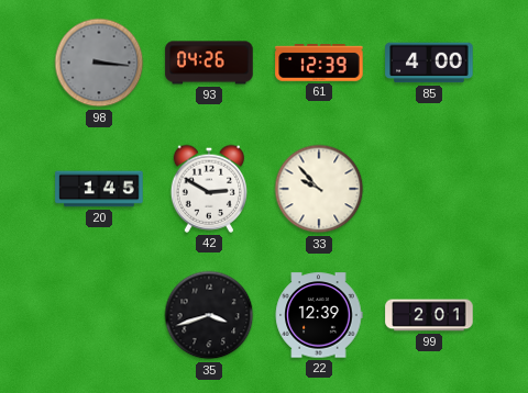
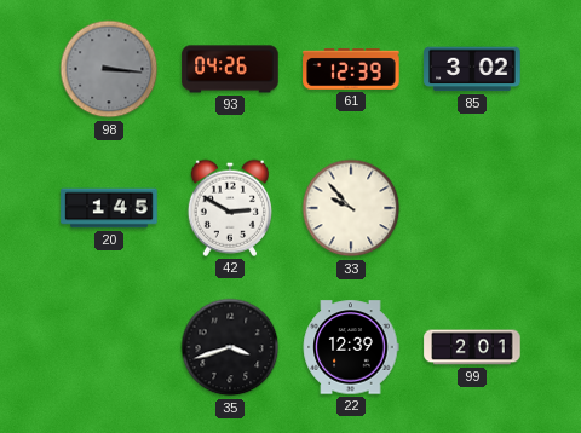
85: 4:00 -> 3:02
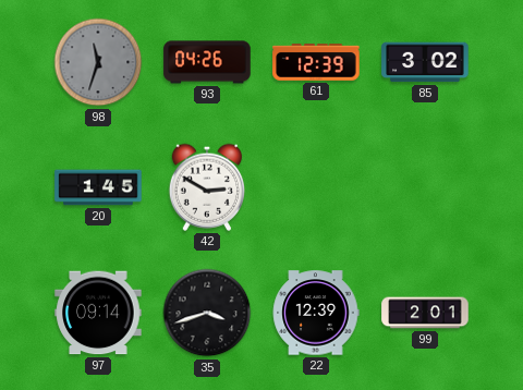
98: 3:16 -> 11:33
33: 9:53 -> none
97: none -> 09:14
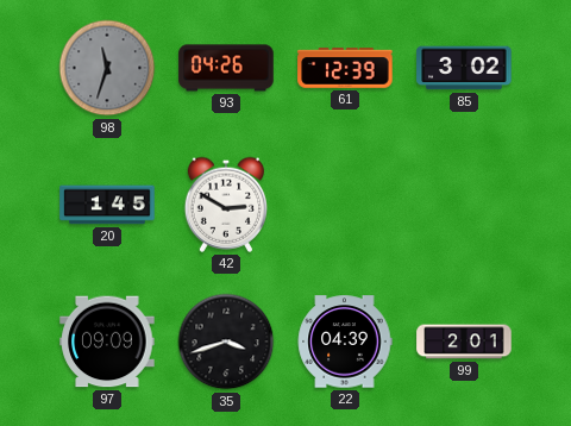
97: 09:14 -> 09:09
22: 12:39 -> 04:39
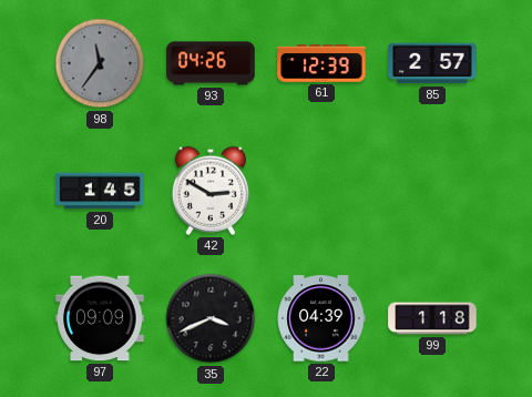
98: 11:33 -> 11:36
85: 3:02 -> 2:57
35: 3:42 -> 3:41
99: 2:01 -> 1:18
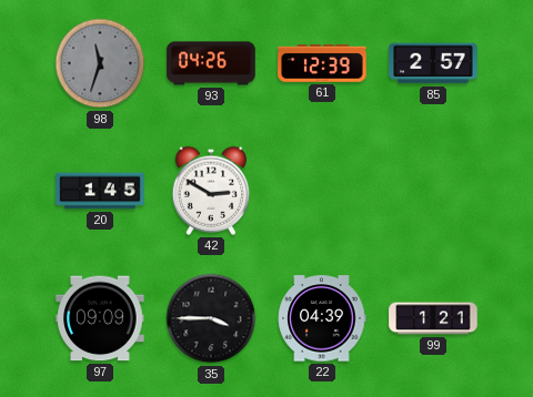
98: 11:36 -> 11:33
35: 3:41 -> 3:45
99: 1:18 -> 1:21
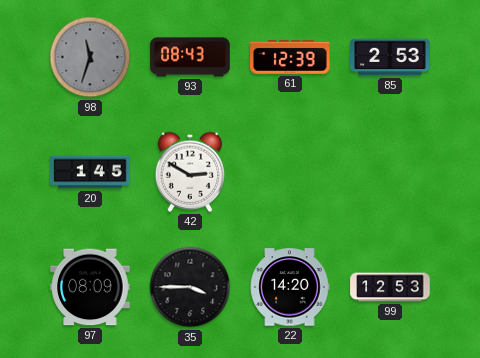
93: 04:26 -> 08:43
85: 2:57 -> 2:53
97: 09:09 -> 08:09
22: 04:39 -> 14:20
99: 1:21 -> 12:53
